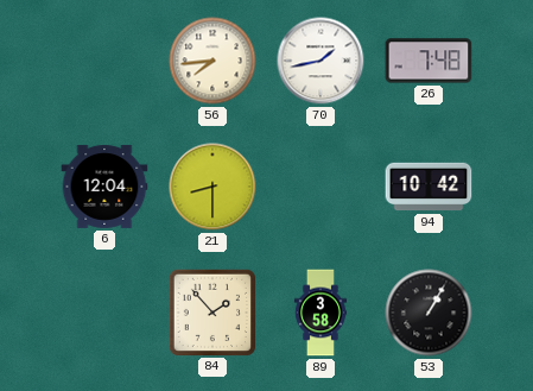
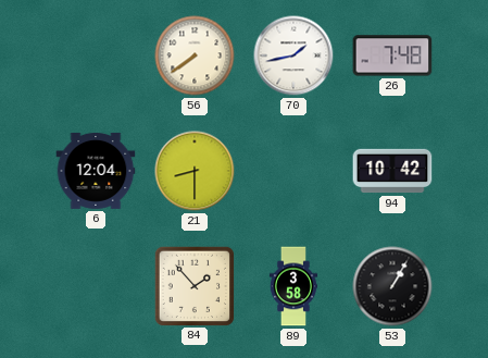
56: 7:44 -> 7:39
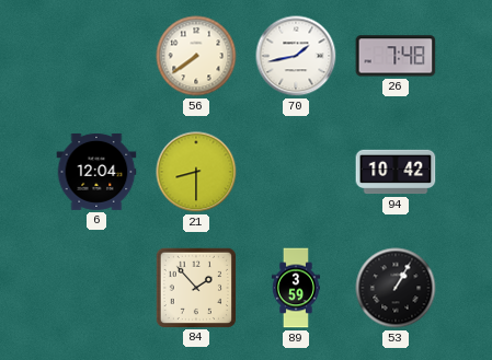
89: 3:58 -> 3:59
